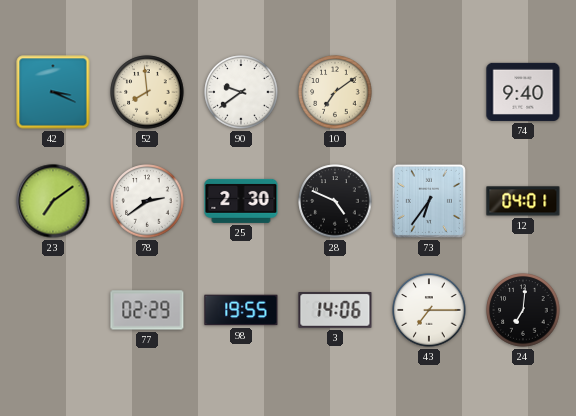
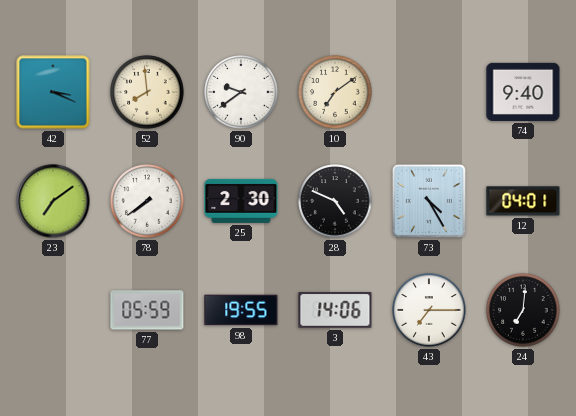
78: 2:39 -> 7:39
73: 6:36 -> 4:25
77: 02:29 -> 05:59
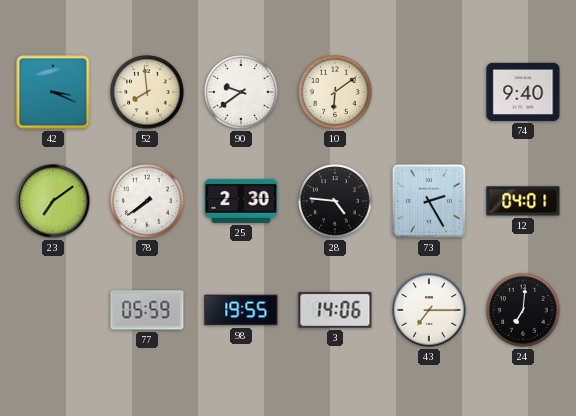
10: 7:09 -> 6:09
28: 4:49 -> 4:46
73: 4:25 -> 2:25
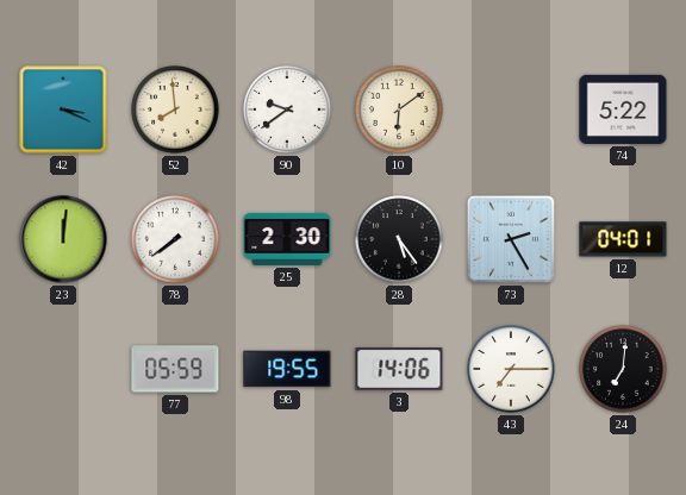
74: 9:40 -> 5:22
23: 7:09 -> 12:01
28: 4:46 -> 5:24
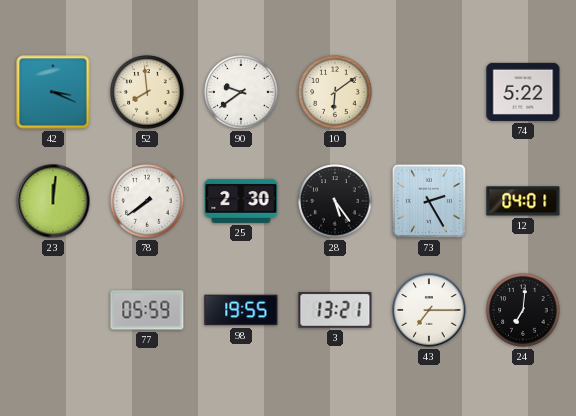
3: 14:06 -> 13:21
